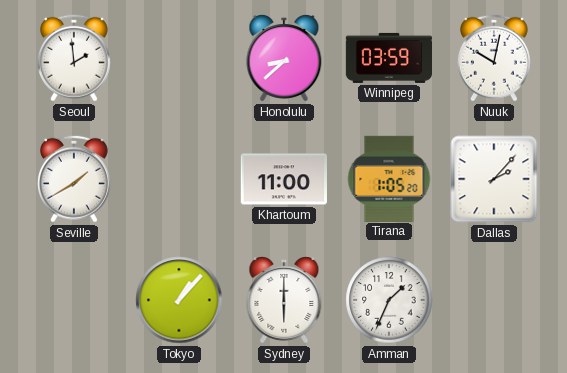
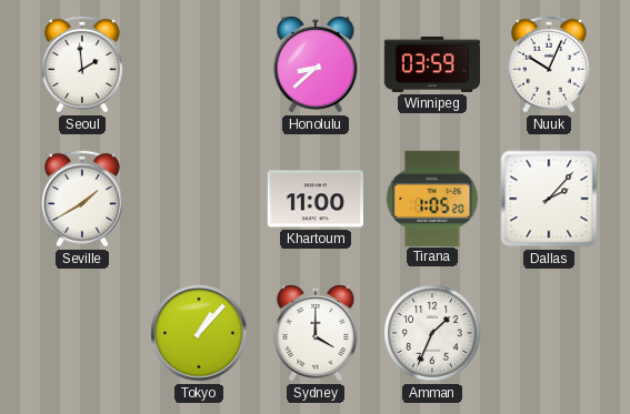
Nuuk: 10:02 -> 10:04
Sydney: 6:00 -> 4:00
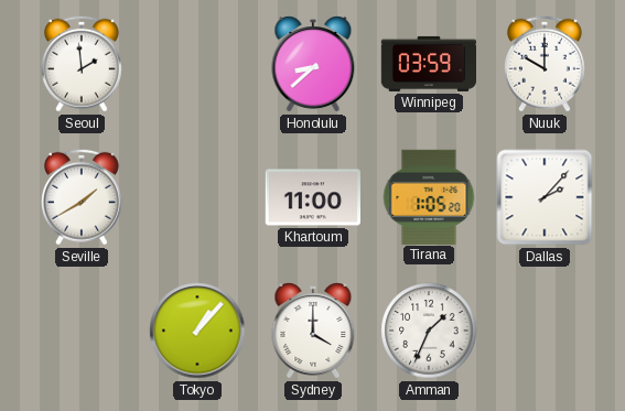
Nuuk: 10:04 -> 10:00
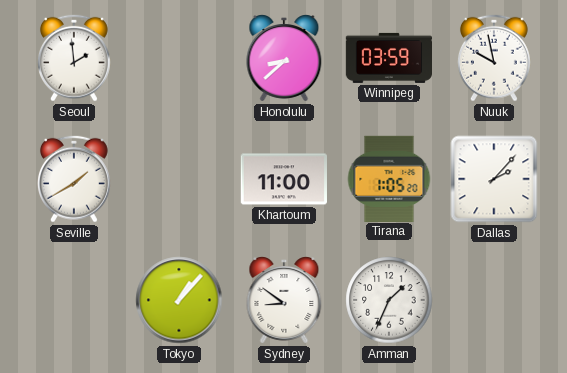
Nuuk: 10:00 -> 9:58
Sydney: 4:00 -> 8:51
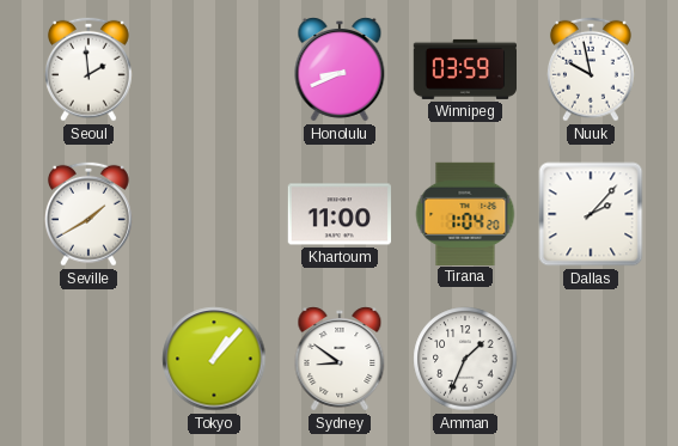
Honolulu: 8:38 -> 8:41
Tirana: 1:05 -> 1:04
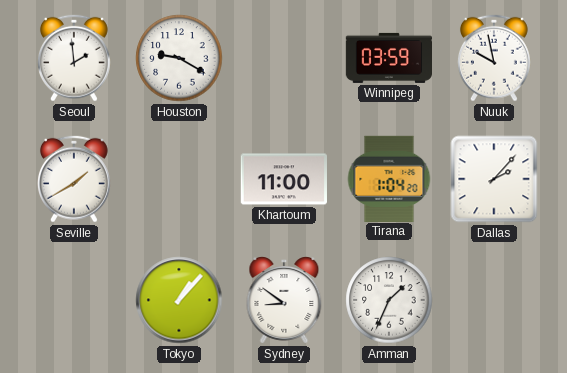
Houston: none -> 9:20
Honolulu: 8:41 -> none
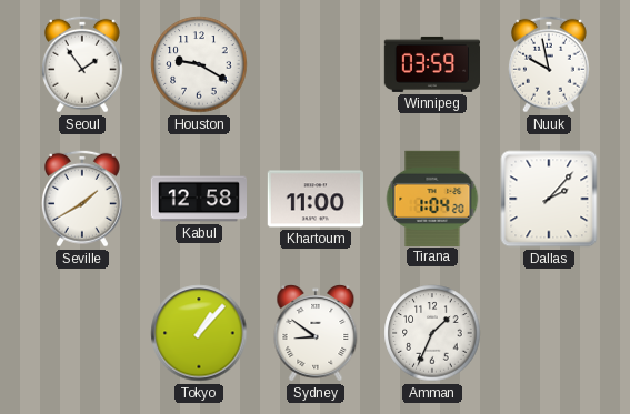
Seoul: 1:59 -> 1:54
Kabul: none -> 12:58
